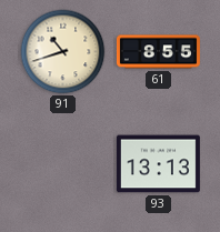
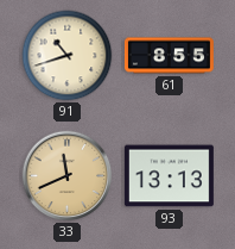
33: none -> 11:41
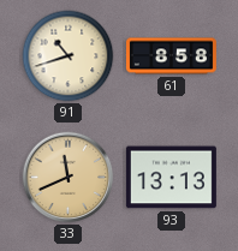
61: 8:55 -> 8:58
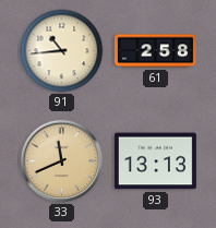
91: 10:42 -> 10:44
61: 8:58 -> 2:58
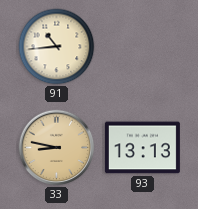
61: 2:58 -> none
33: 11:41 -> 8:47
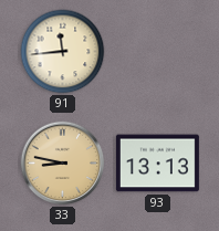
91: 10:44 -> 11:44
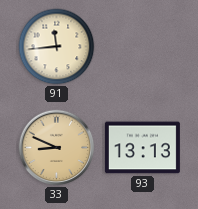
33: 8:47 -> 8:49
